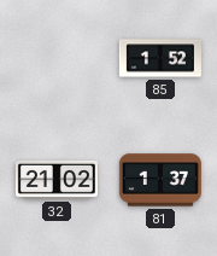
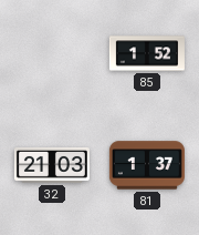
32: 21:02 -> 21:03
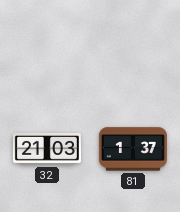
85: 1:52 -> none
